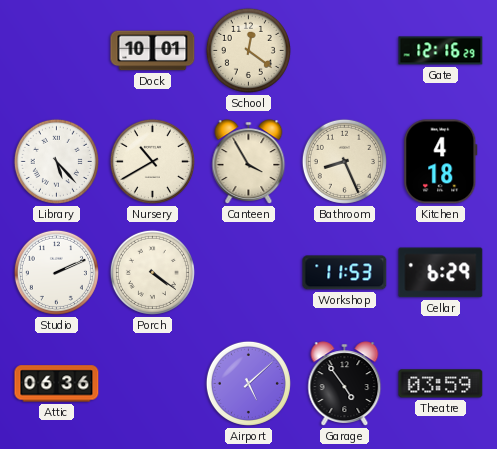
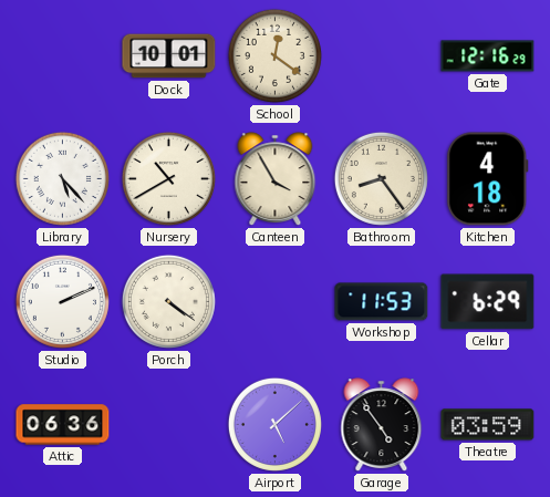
Bathroom: 8:26 -> 8:24
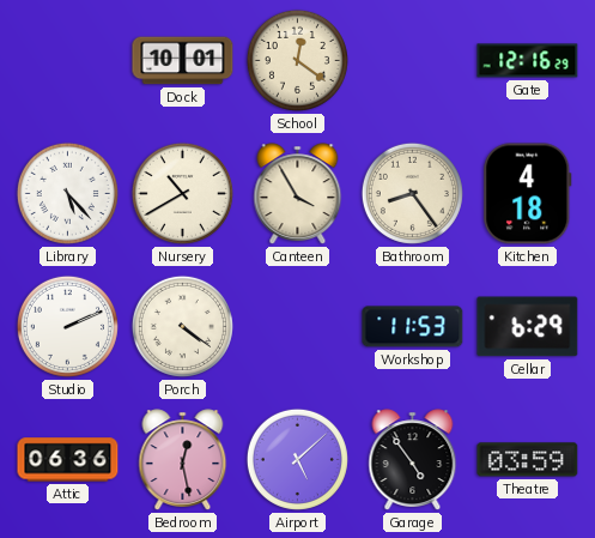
Bedroom: none -> 12:28
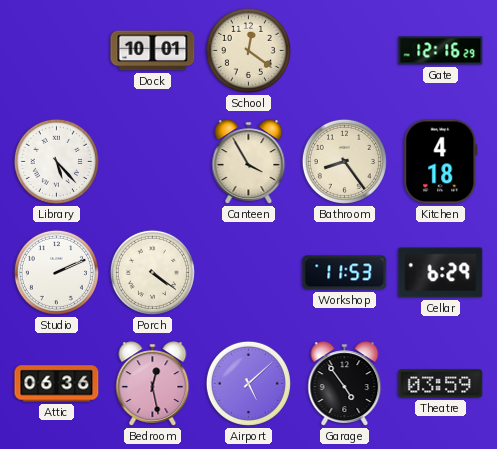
Nursery: 10:40 -> none
